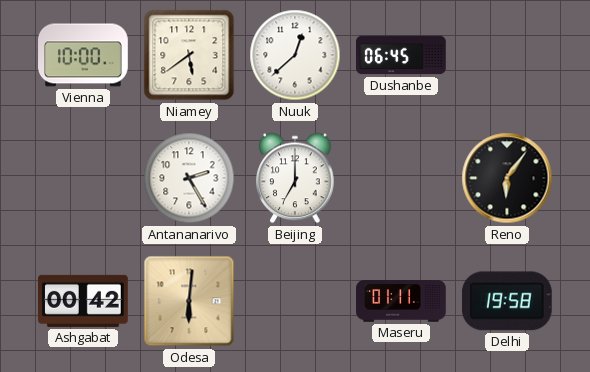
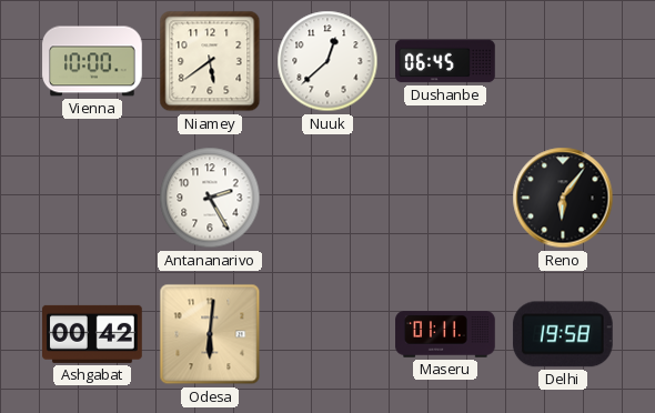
Beijing: 7:00 -> none
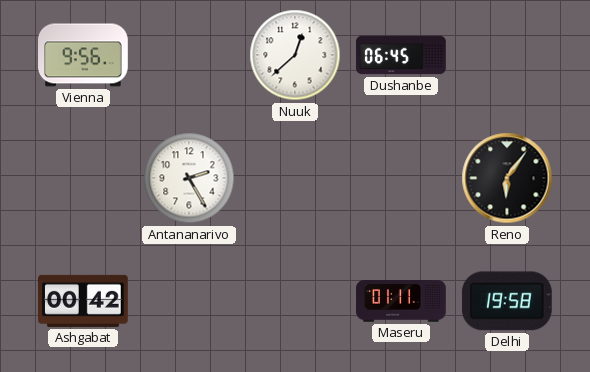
Vienna: 10:00 -> 9:56
Niamey: 5:39 -> none
Odesa: 6:01 -> none
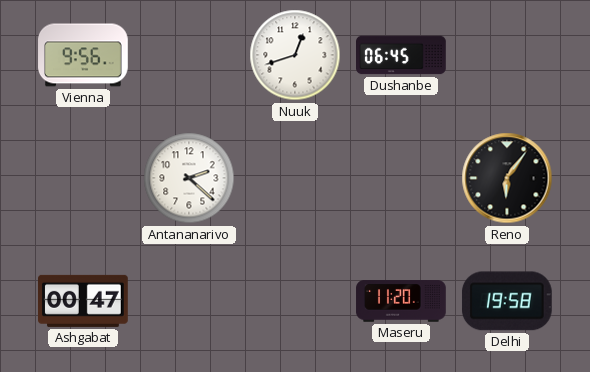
Nuuk: 12:38 -> 12:42
Antananarivo: 2:25 -> 2:22
Ashgabat: 00:42 -> 00:47
Maseru: 01:11 -> 11:20
